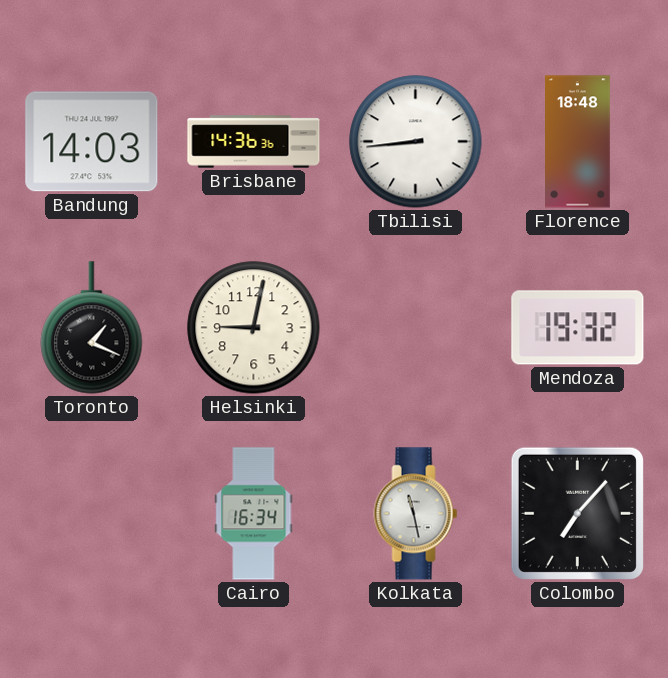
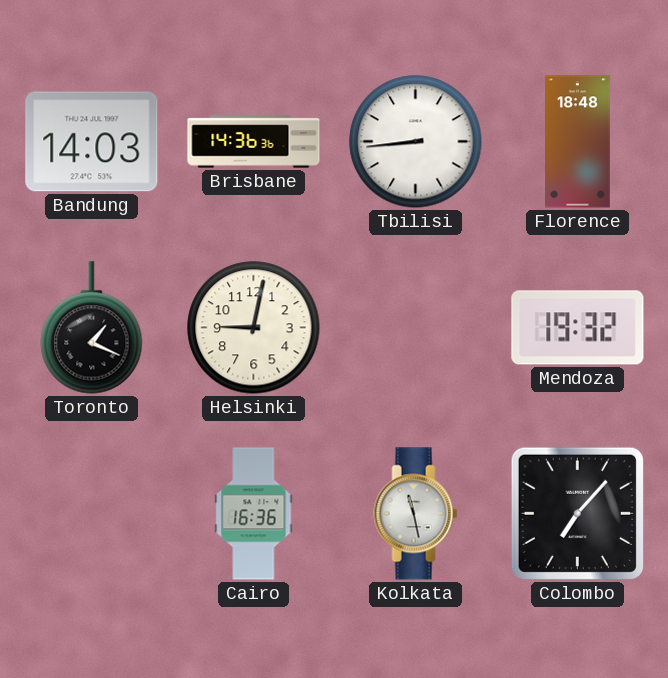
Cairo: 16:34 -> 16:36
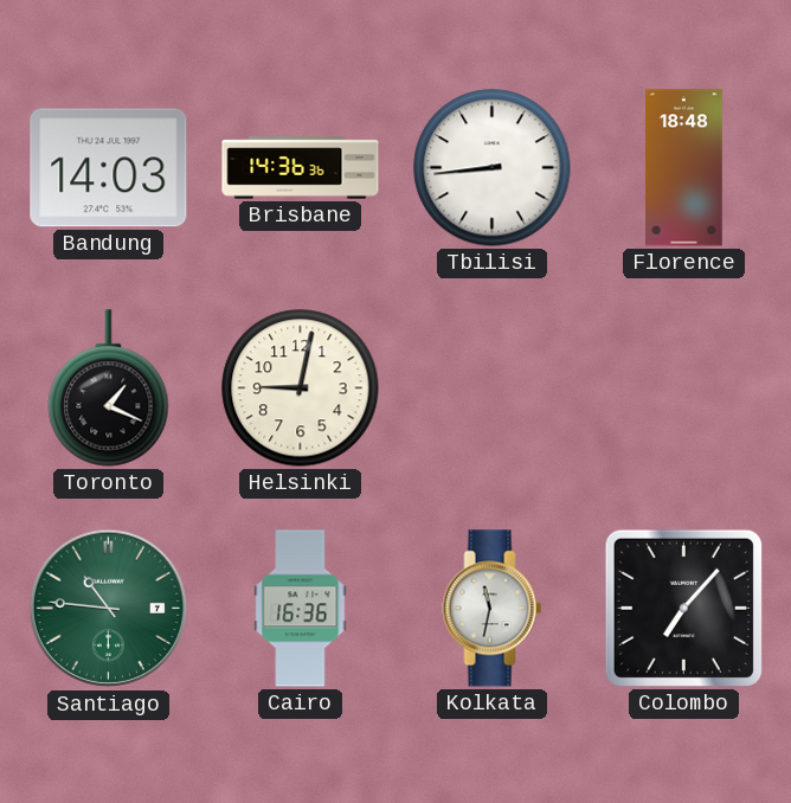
Mendoza: 19:32 -> none
Santiago: none -> 10:46
Kolkata: 11:28 -> 11:32
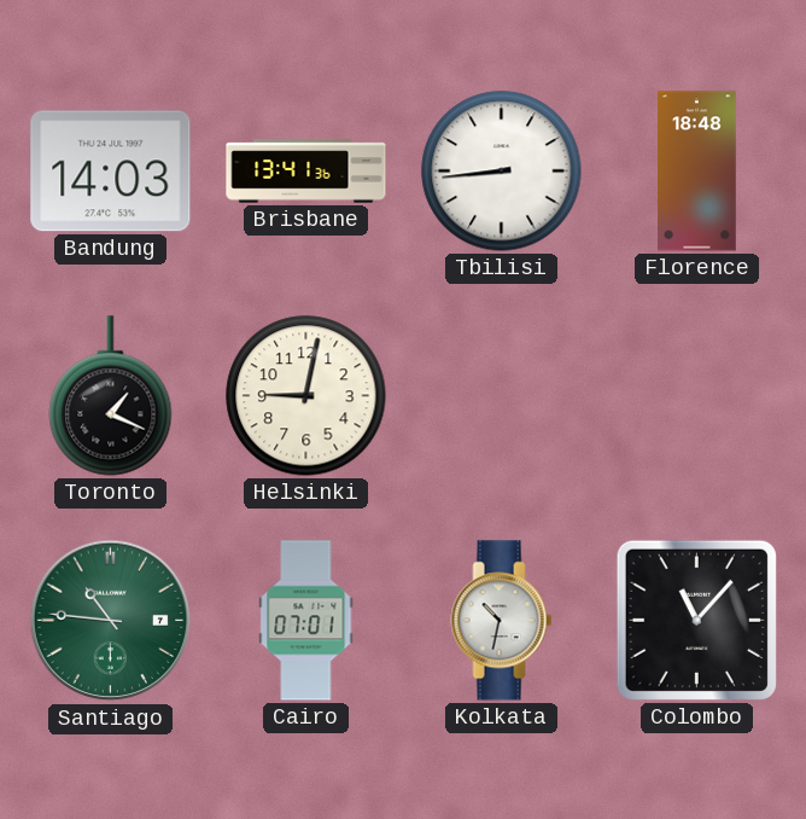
Brisbane: 14:36 -> 13:41
Cairo: 16:36 -> 07:01
Kolkata: 11:32 -> 10:32
Colombo: 7:07 -> 11:07
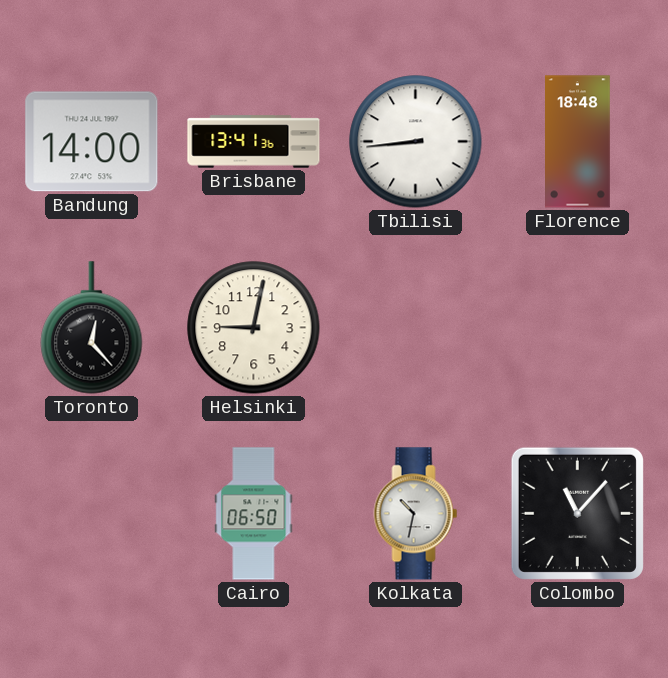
Bandung: 14:03 -> 14:00
Toronto: 1:19 -> 12:23
Santiago: 10:46 -> none
Cairo: 07:01 -> 06:50
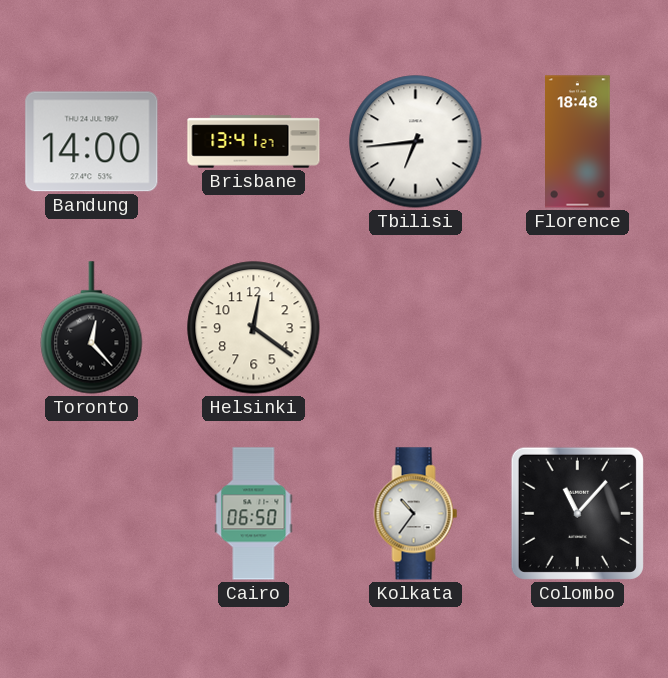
Brisbane: 13:41:36 -> 13:41:27
Tbilisi: 8:44 -> 6:44
Helsinki: 9:02 -> 12:21
Kolkata: 10:32 -> 10:36
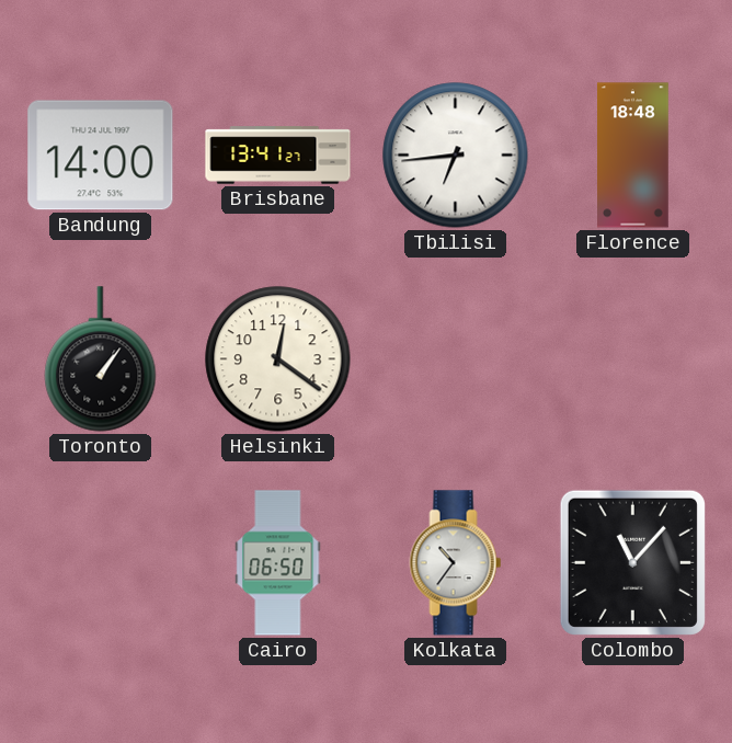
Toronto: 12:23 -> 1:06
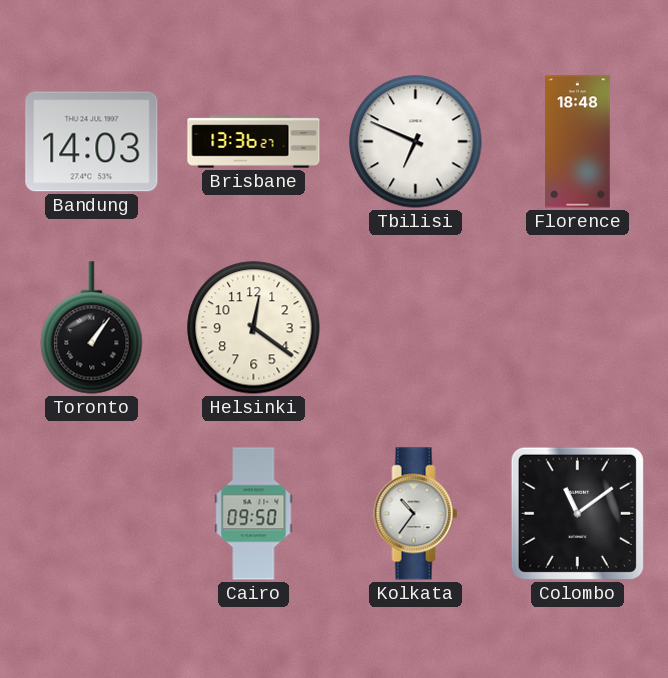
Bandung: 14:00 -> 14:03
Brisbane: 13:41 -> 13:36
Tbilisi: 6:44 -> 6:49
Cairo: 06:50 -> 09:50
Colombo: 11:07 -> 11:09
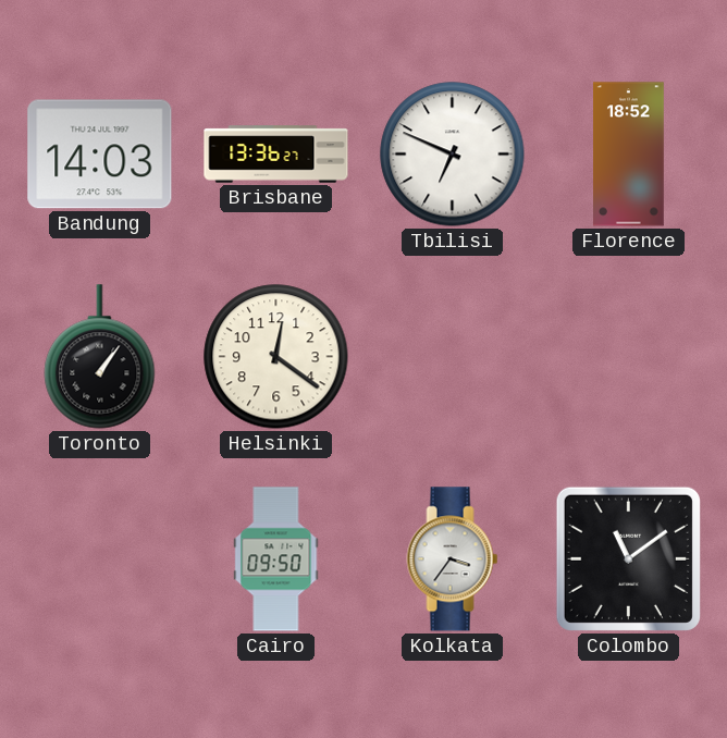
Florence: 18:48 -> 18:52
Kolkata: 10:36 -> 3:36
